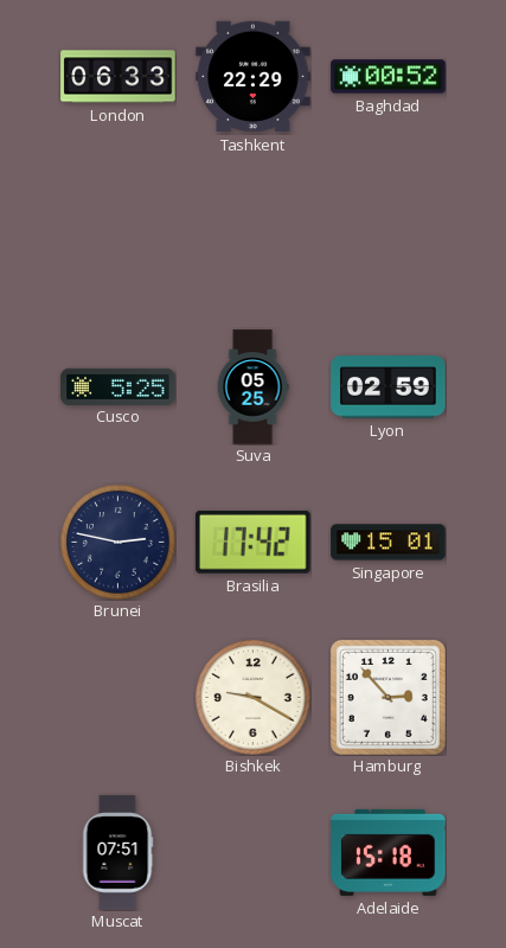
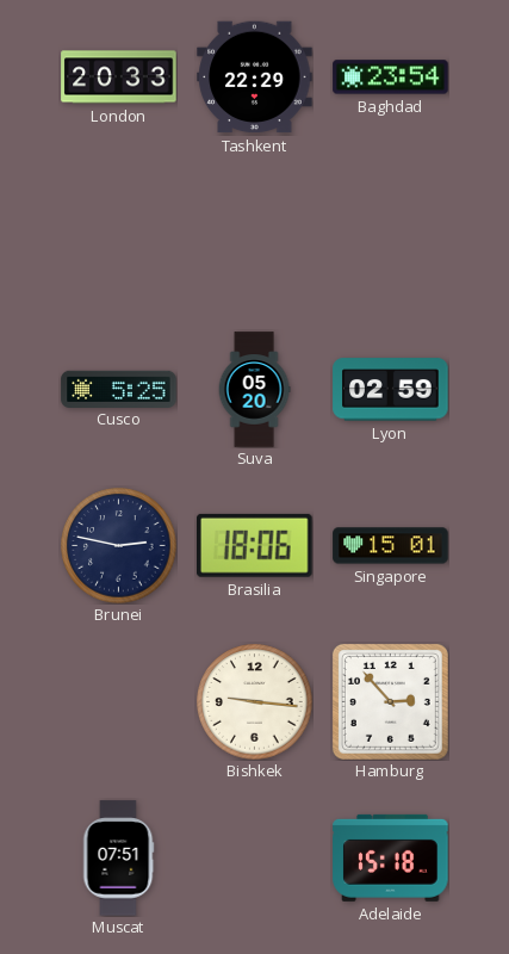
London: 06:33 -> 20:33
Baghdad: 00:52 -> 23:54
Suva: 05:25 -> 05:20
Brasilia: 17:42 -> 18:06
Bishkek: 9:20 -> 9:16
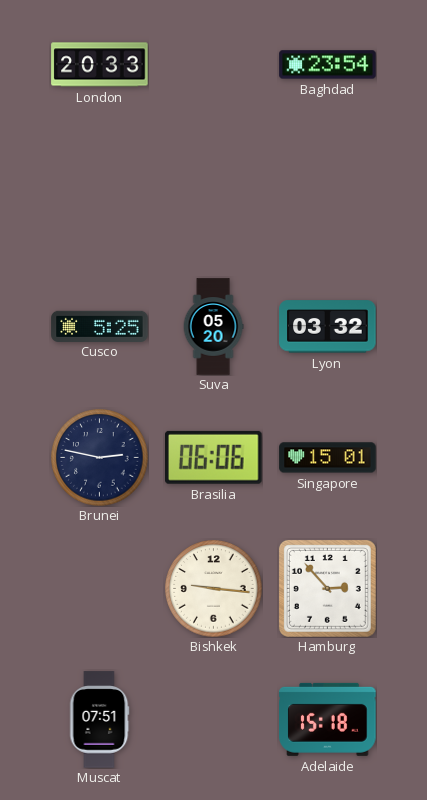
Tashkent: 22:29 -> none
Lyon: 02:59 -> 03:32
Brasilia: 18:06 -> 06:06
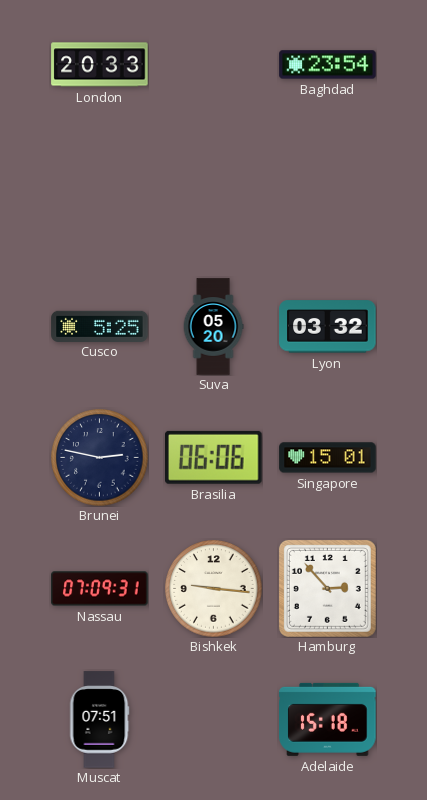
Nassau: none -> 07:09
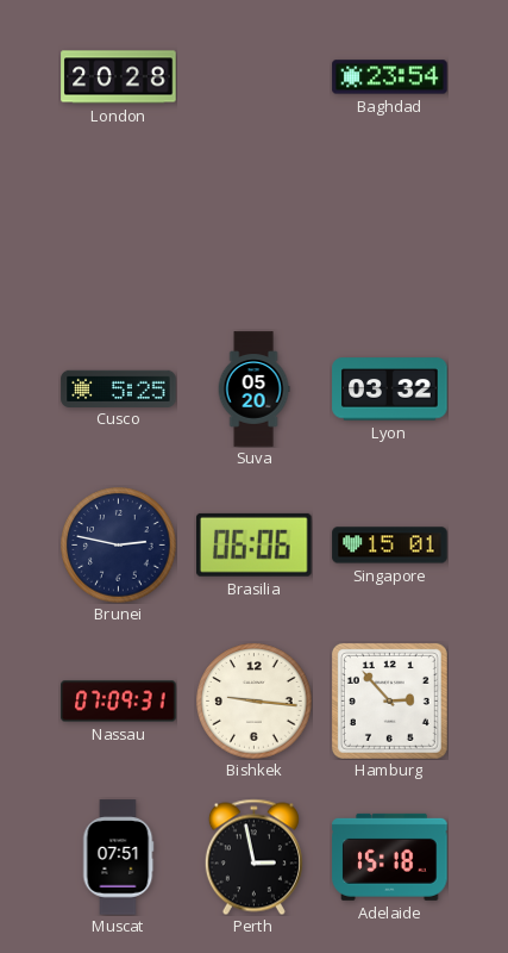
London: 20:33 -> 20:28
Perth: none -> 2:58
